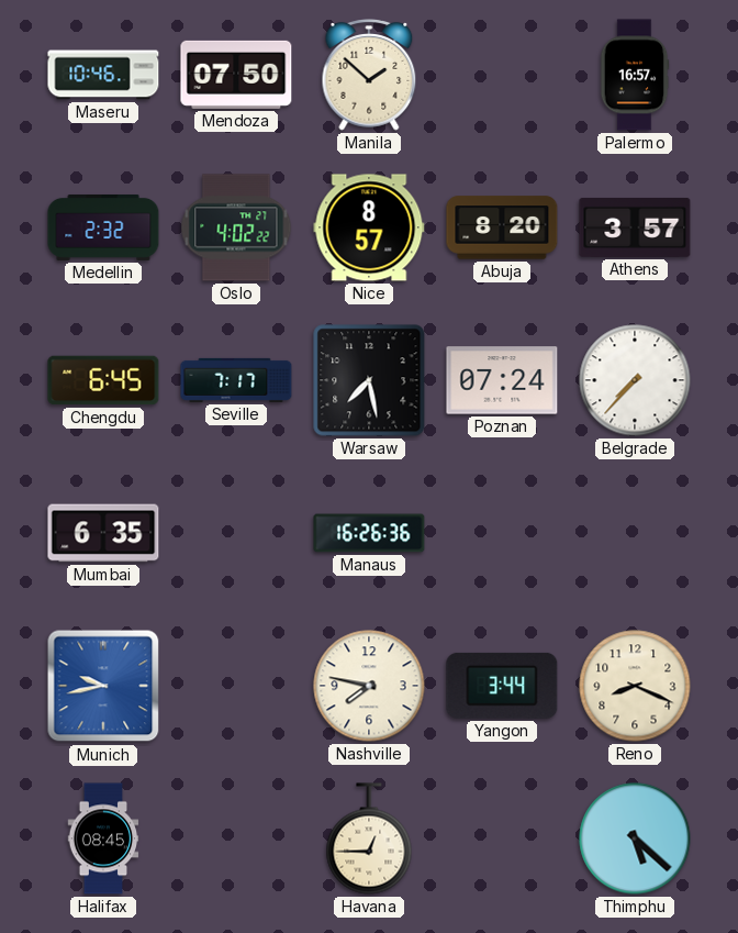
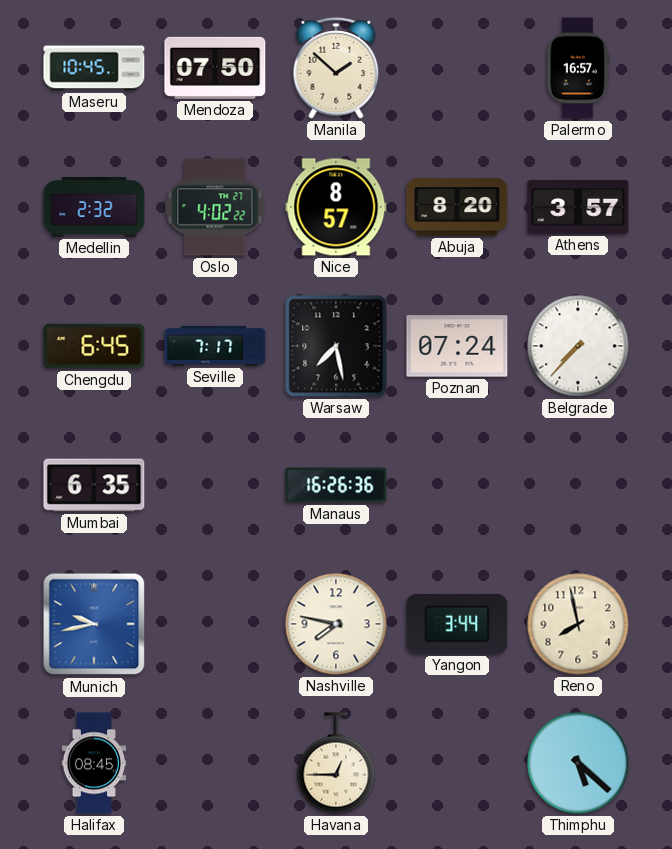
Maseru: 10:46 -> 10:45
Reno: 8:19 -> 7:58
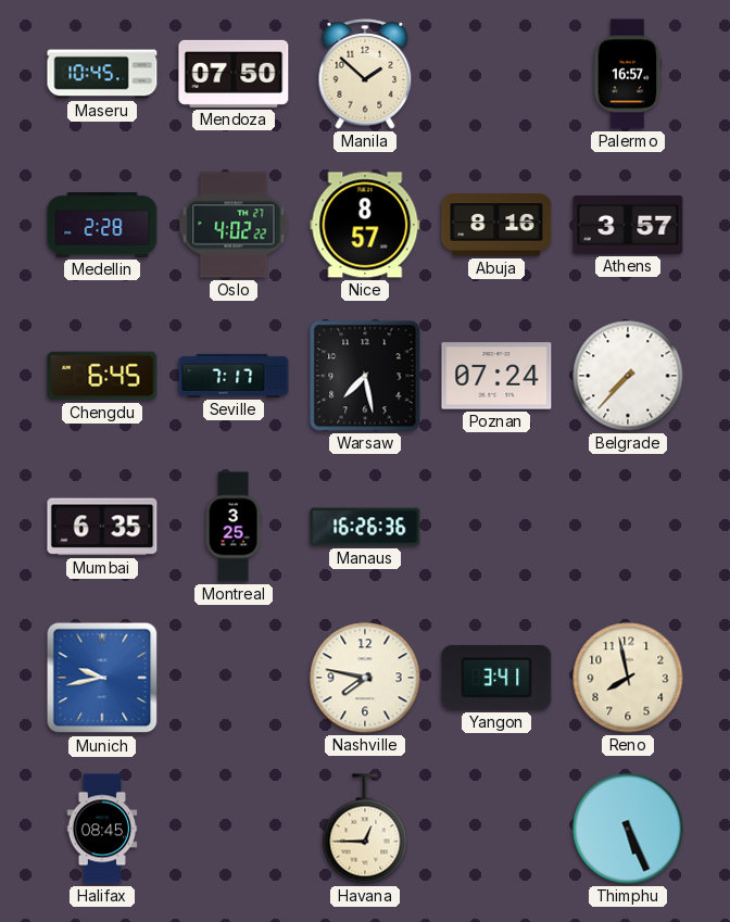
Medellin: 2:32 -> 2:28
Abuja: 8:20 -> 8:16
Montreal: none -> 3:25
Yangon: 3:44 -> 3:41
Thimphu: 5:22 -> 5:26
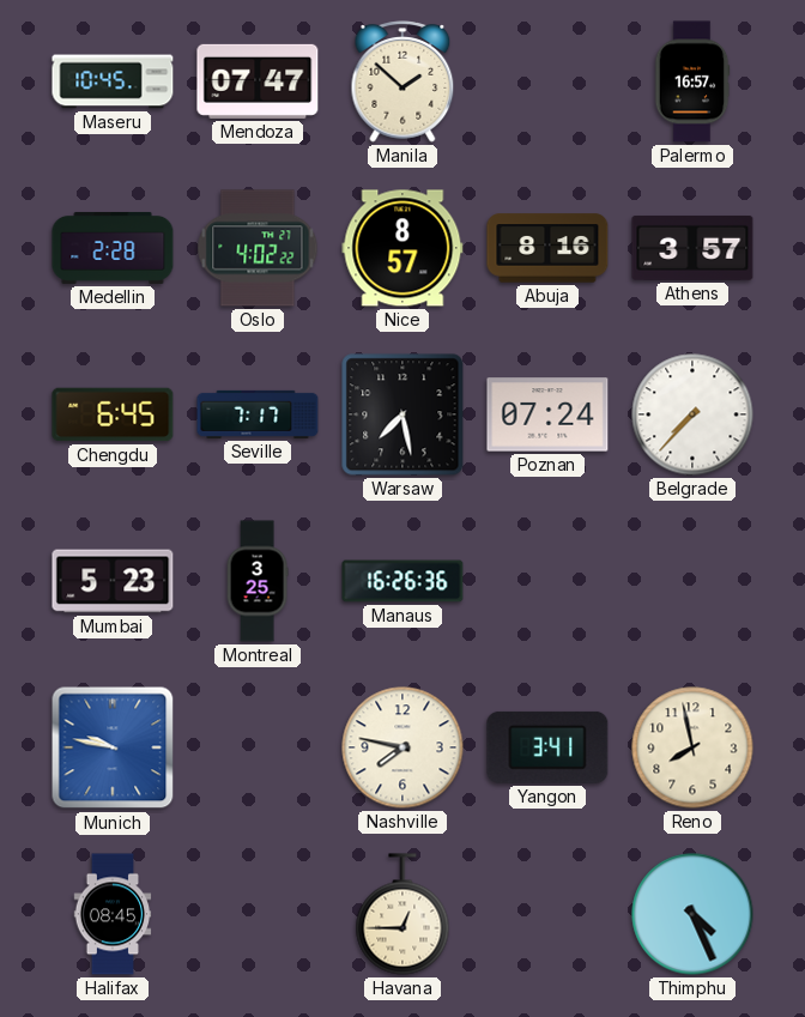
Mendoza: 07:50 -> 07:47
Mumbai: 6:35 -> 5:23
Munich: 9:43 -> 9:47
Thimphu: 5:26 -> 4:26
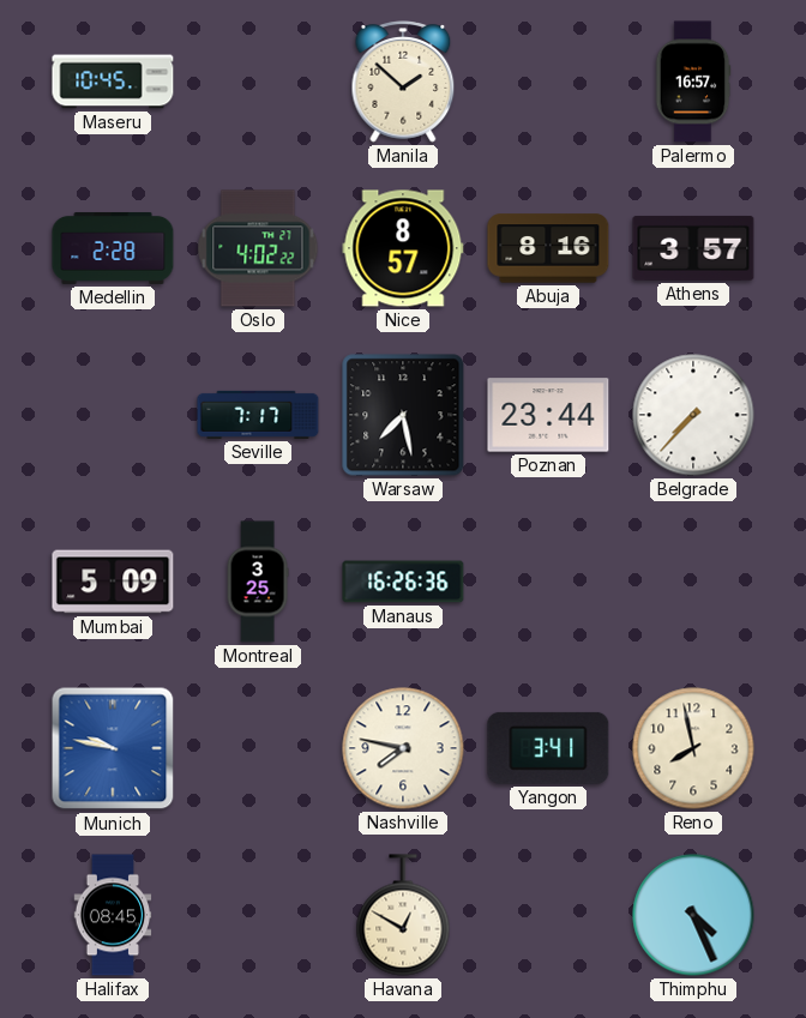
Mendoza: 07:47 -> none
Chengdu: 6:45 -> none
Poznan: 07:24 -> 23:44
Mumbai: 5:23 -> 5:09
Havana: 12:45 -> 12:50
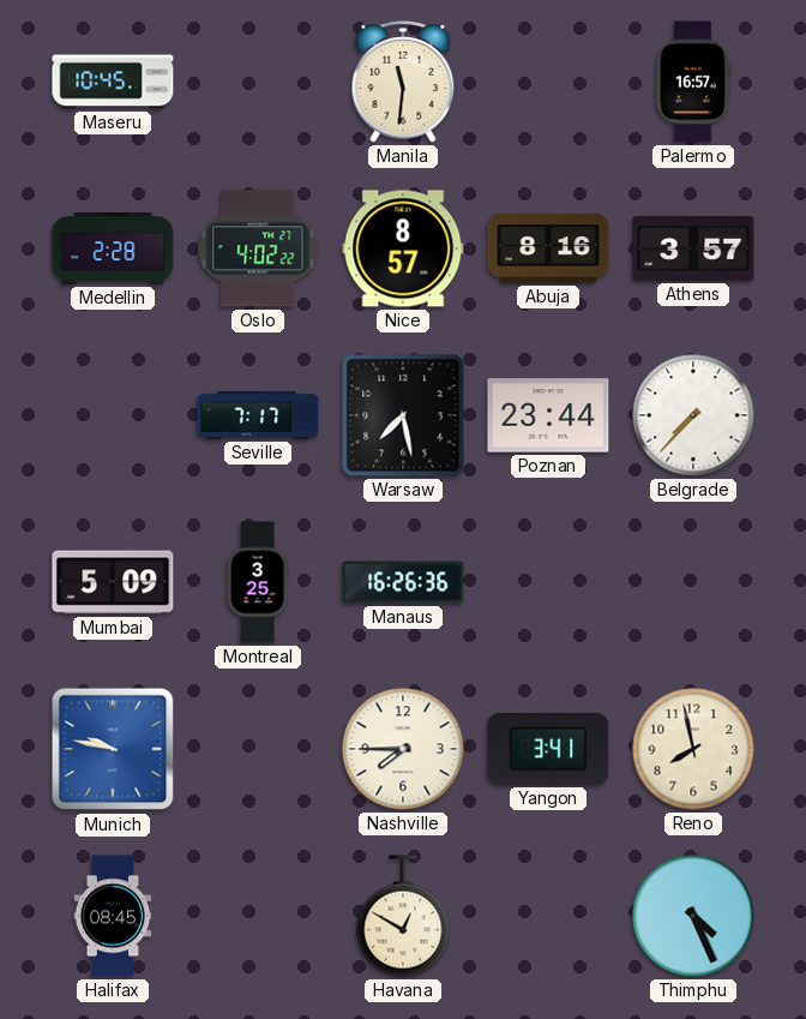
Manila: 1:52 -> 11:31
Nashville: 7:47 -> 7:45
